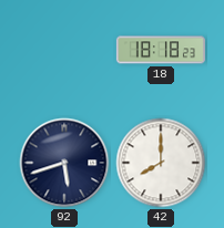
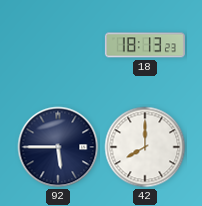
18: 18:18 -> 18:13
92: 5:42 -> 5:45
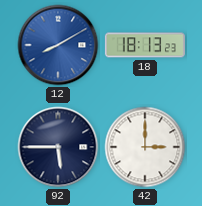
12: none -> 8:10
42: 8:00 -> 3:00
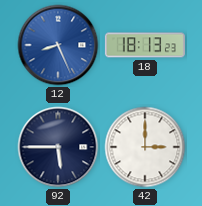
12: 8:10 -> 8:26
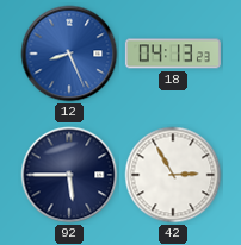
18: 18:13 -> 04:13
42: 3:00 -> 2:55
